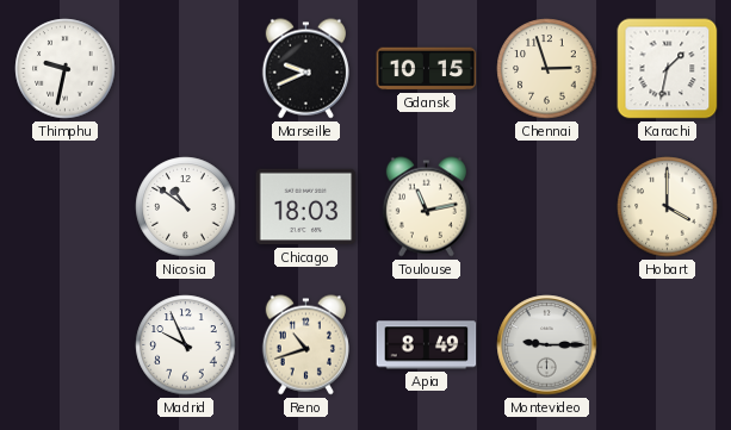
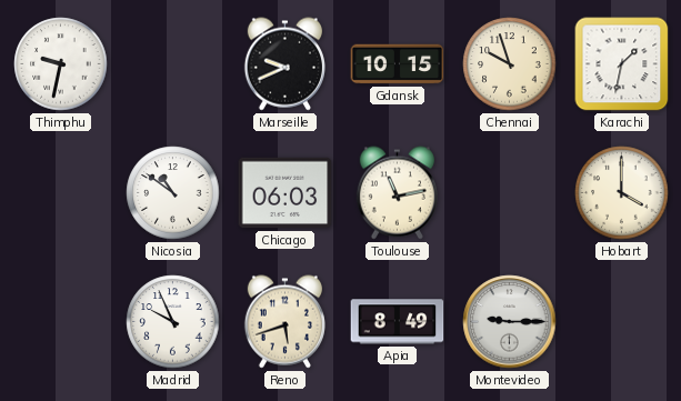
Chennai: 2:57 -> 9:57
Chicago: 18:03 -> 06:03
Reno: 10:42 -> 5:42
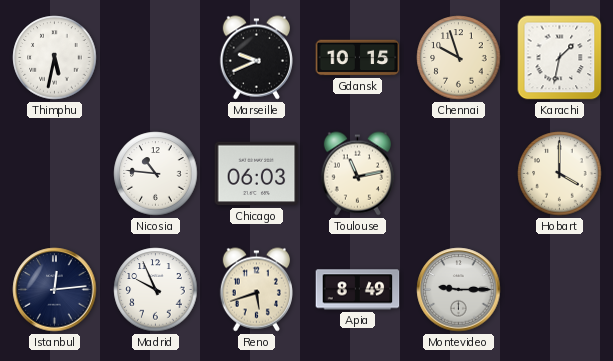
Thimphu: 9:32 -> 5:32
Nicosia: 10:51 -> 10:46
Istanbul: none -> 12:14
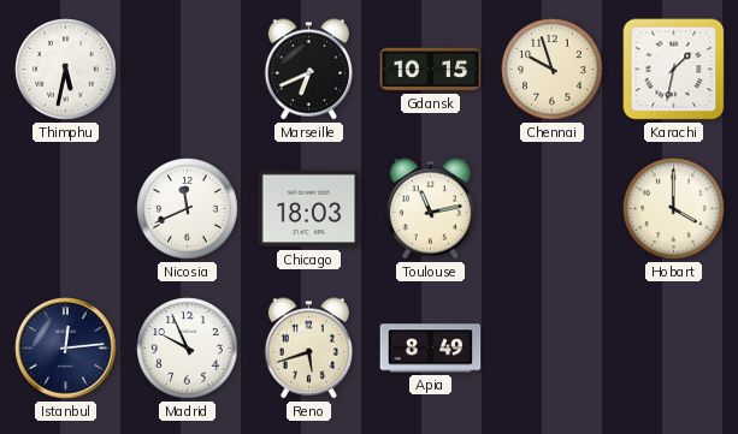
Marseille: 9:41 -> 6:41
Nicosia: 10:46 -> 11:41
Chicago: 06:03 -> 18:03
Montevideo: 9:15 -> none
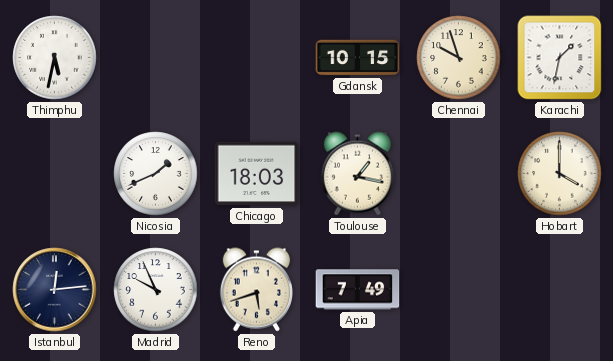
Marseille: 6:41 -> none
Nicosia: 11:41 -> 1:41
Toulouse: 11:13 -> 1:17
Apia: 8:49 -> 7:49
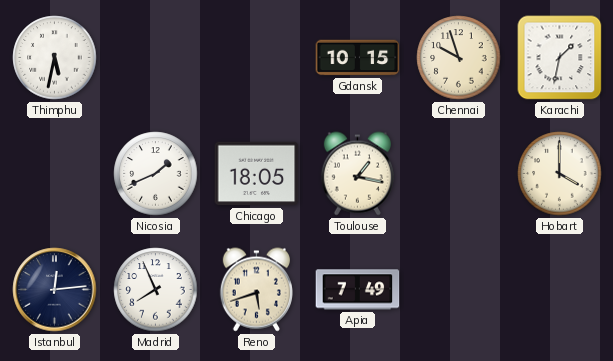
Chicago: 18:03 -> 18:05
Madrid: 9:56 -> 7:56
